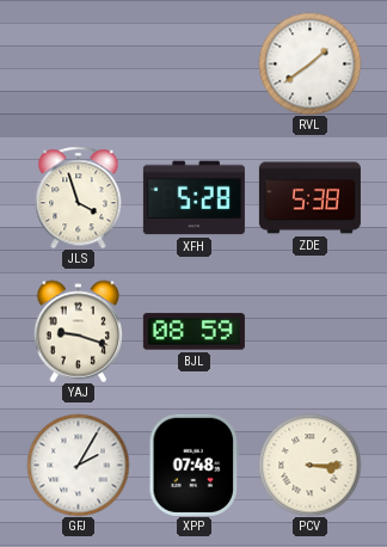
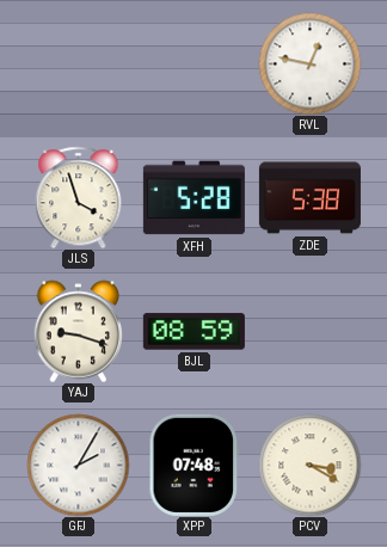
RVL: 1:39 -> 12:47
PCV: 3:15 -> 3:20
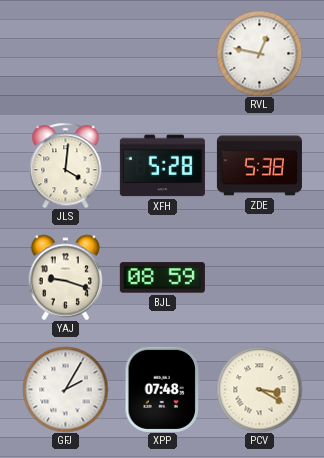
JLS: 3:57 -> 4:01
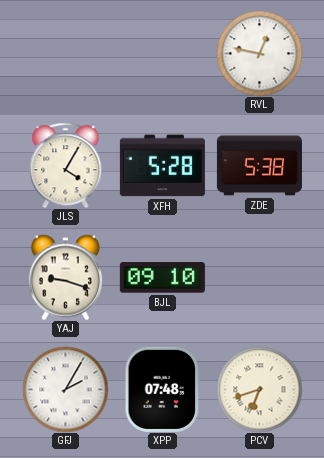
JLS: 4:01 -> 4:05
BJL: 08:59 -> 09:10
PCV: 3:20 -> 6:42
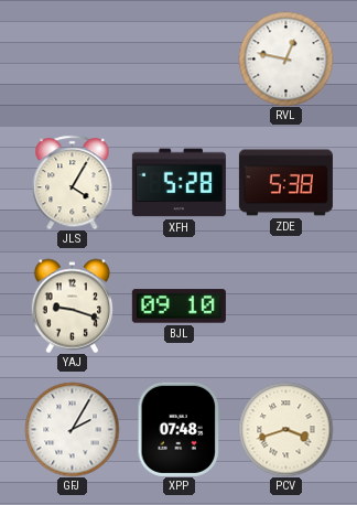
PCV: 6:42 -> 3:42
